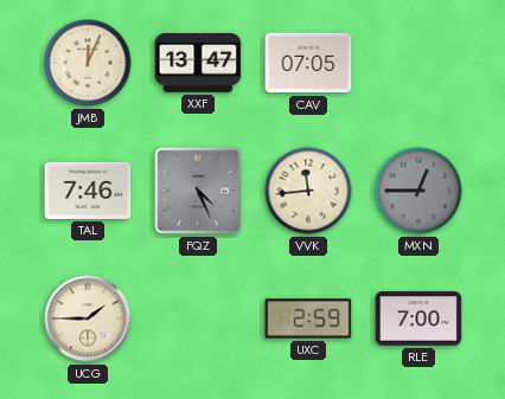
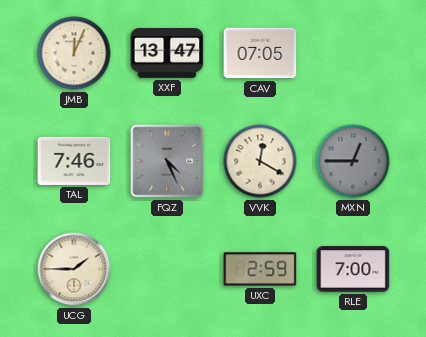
VVK: 11:44 -> 12:20
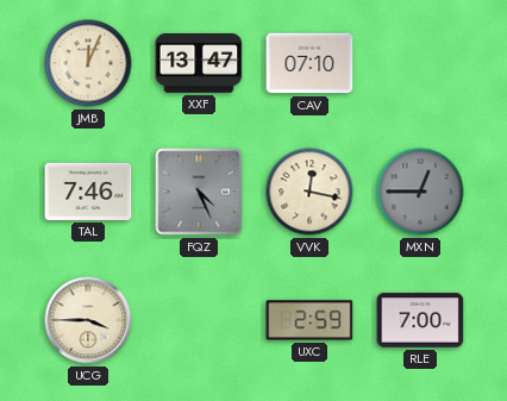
CAV: 07:05 -> 07:10
VVK: 12:20 -> 12:17
UCG: 1:45 -> 3:45
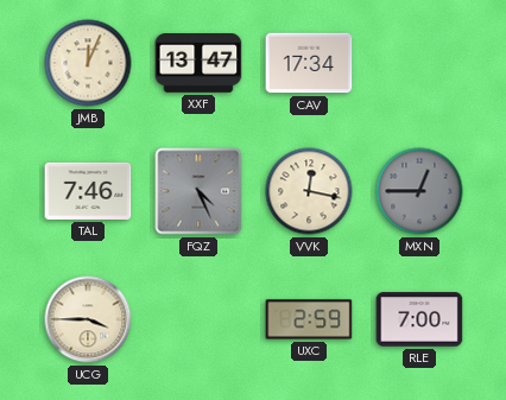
CAV: 07:10 -> 17:34
